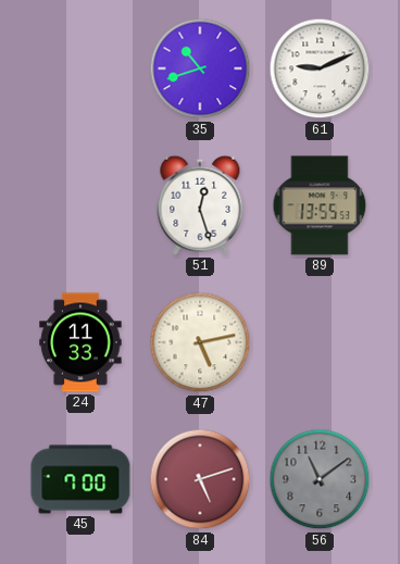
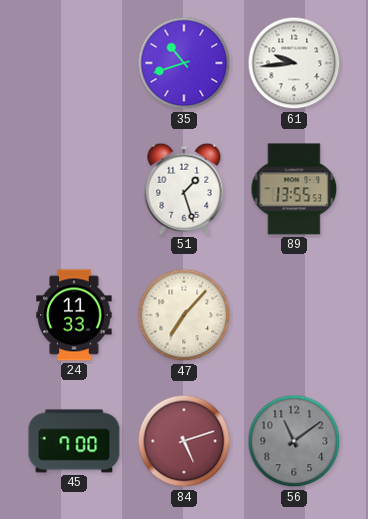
61: 9:11 -> 9:44
51: 12:27 -> 1:27
47: 5:13 -> 7:07
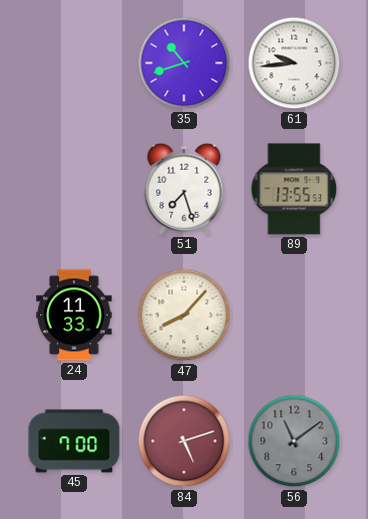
51: 1:27 -> 7:27
47: 7:07 -> 8:07
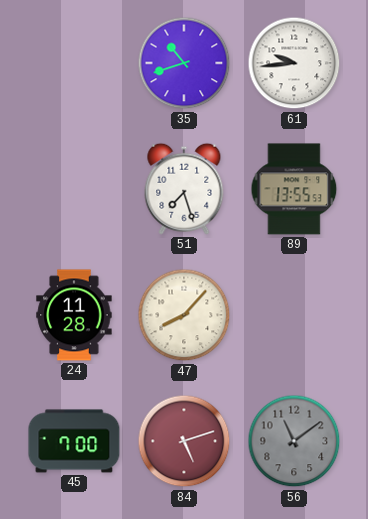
24: 11:33 -> 11:28
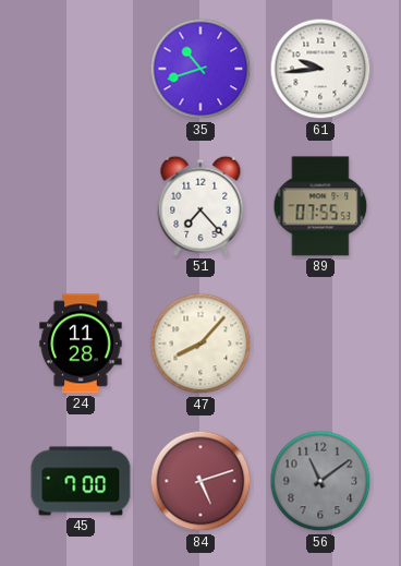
51: 7:27 -> 7:23
89: 13:55 -> 07:55
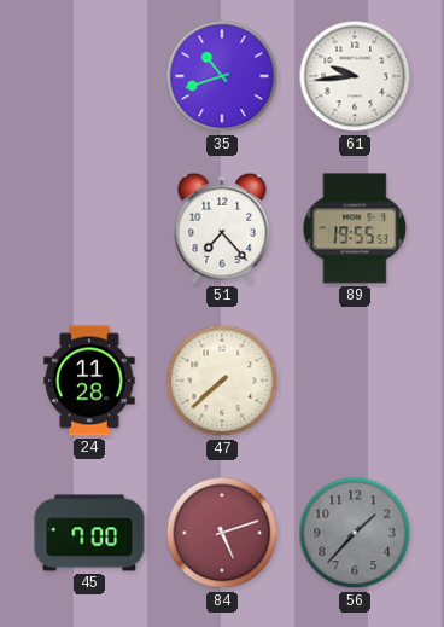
89: 07:55 -> 19:55
47: 8:07 -> 7:38
56: 11:09 -> 1:37
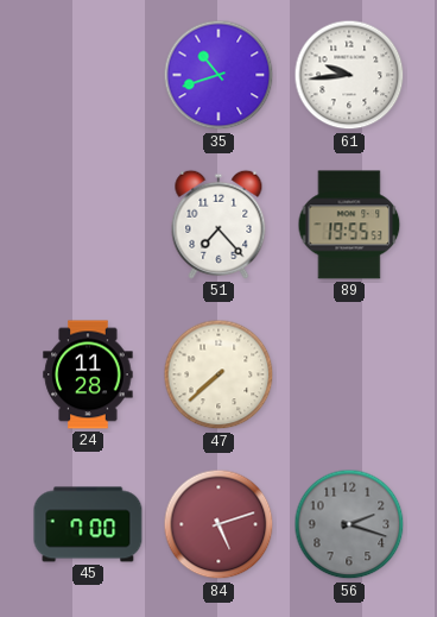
56: 1:37 -> 2:18
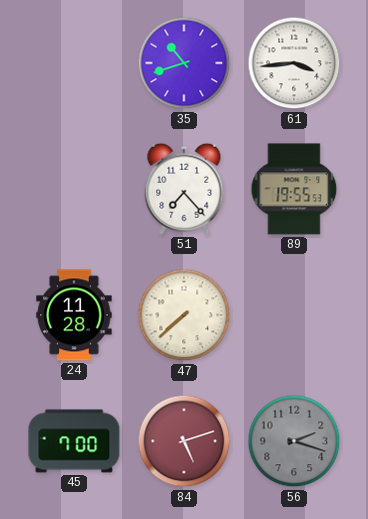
61: 9:44 -> 3:44
